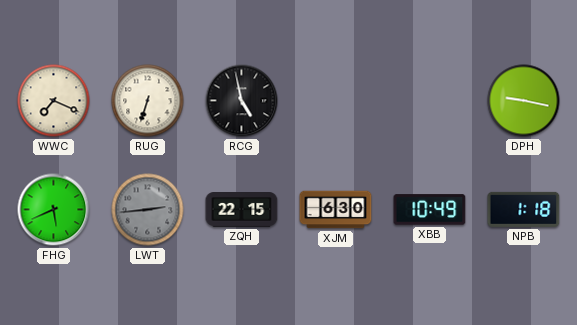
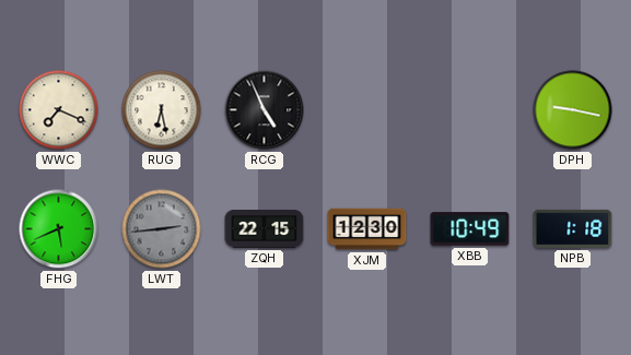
RUG: 6:33 -> 6:28
RCG: 4:58 -> 4:56
XJM: 6:30 -> 12:30
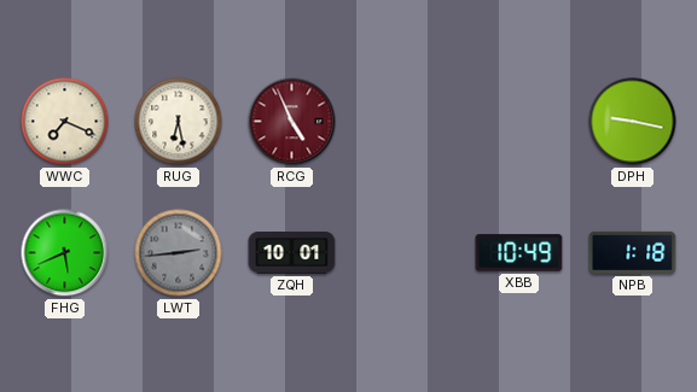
RCG dial: black -> burgundy
ZQH: 22:15 -> 10:01
XJM: 12:30 -> none
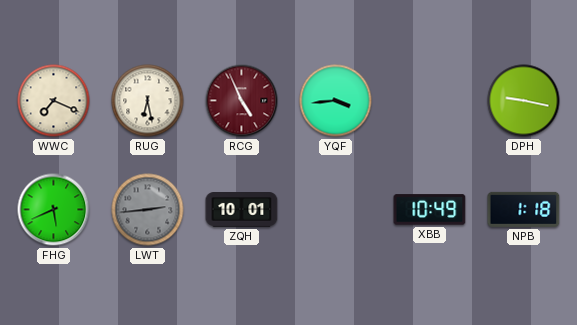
YQF: none -> 3:44
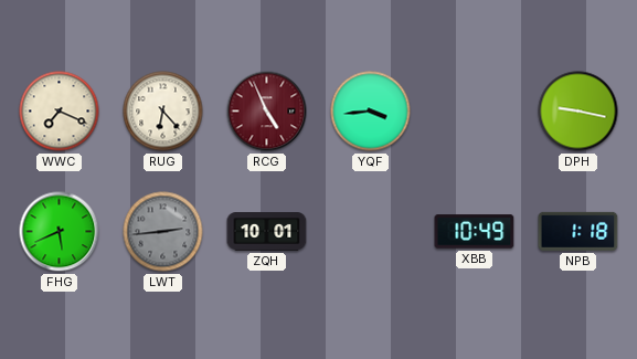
RUG: 6:28 -> 6:23
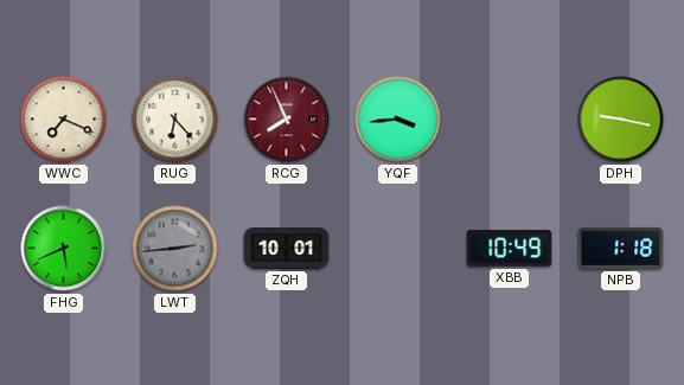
RCG: 4:56 -> 7:56
